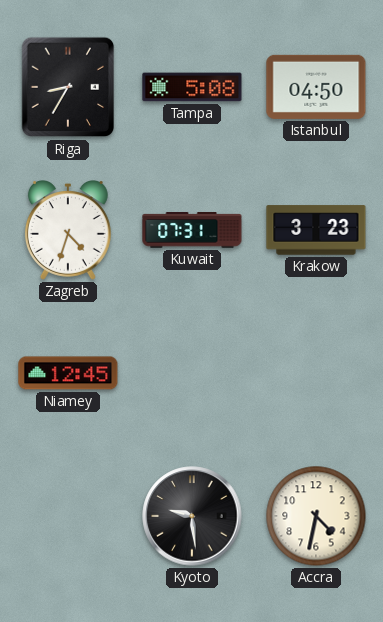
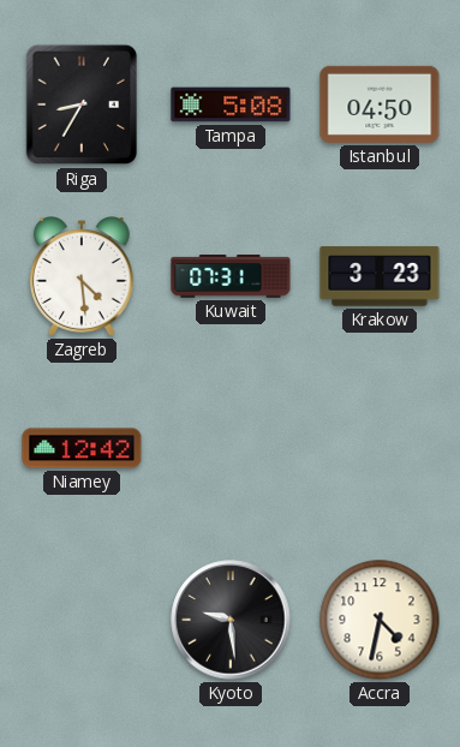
Zagreb: 4:33 -> 4:29
Niamey: 12:45 -> 12:42
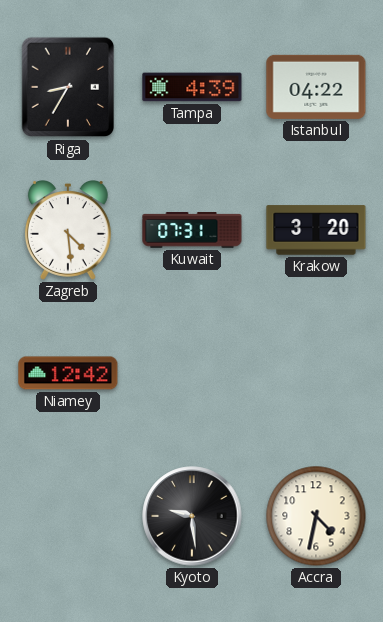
Tampa: 5:08 -> 4:39
Istanbul: 04:50 -> 04:22
Krakow: 3:23 -> 3:20
